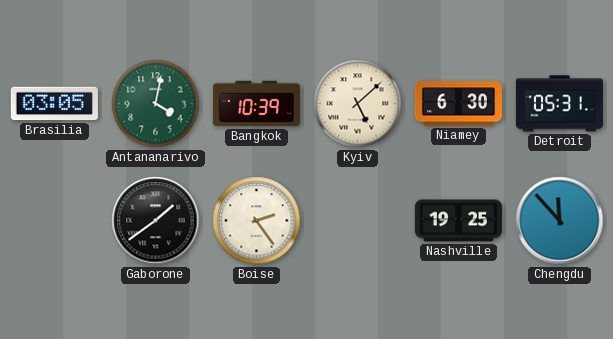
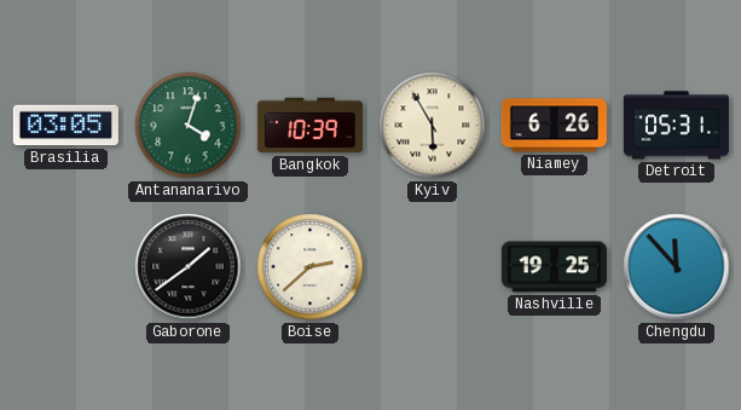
Antananarivo: 4:02 -> 4:03
Kyiv: 5:08 -> 5:55
Niamey: 6:30 -> 6:26
Boise: 2:24 -> 2:38
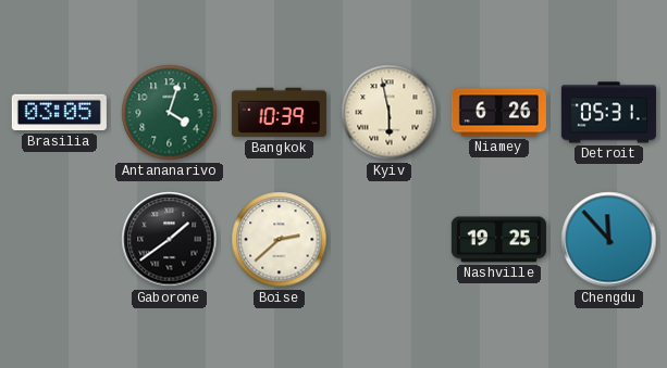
Kyiv: 5:55 -> 5:58
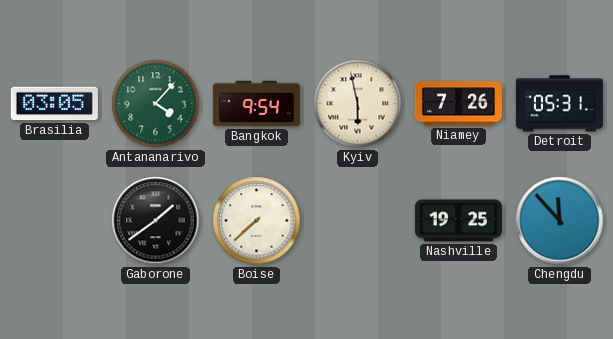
Antananarivo: 4:03 -> 4:07
Bangkok: 10:39 -> 9:54
Niamey: 6:26 -> 7:26
Boise: 2:38 -> 7:38
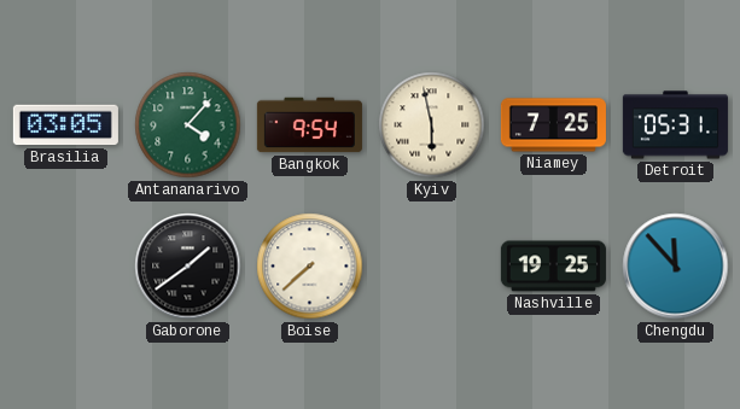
Niamey: 7:26 -> 7:25
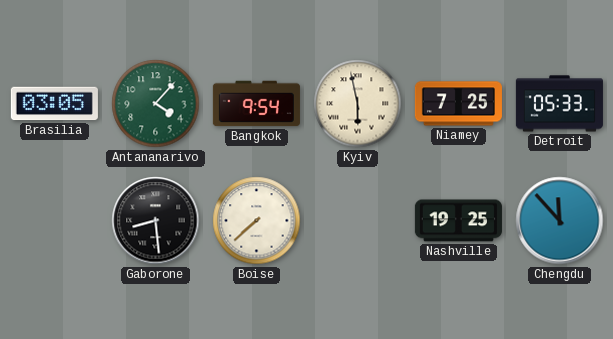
Detroit: 05:31 -> 05:33
Gaborone: 1:39 -> 8:29
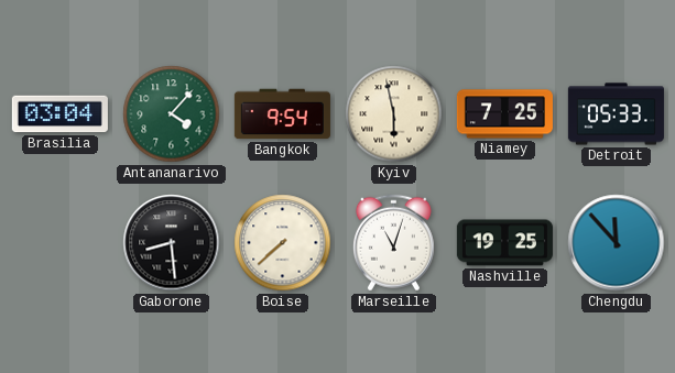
Brasilia: 03:05 -> 03:04
Marseille: none -> 11:03
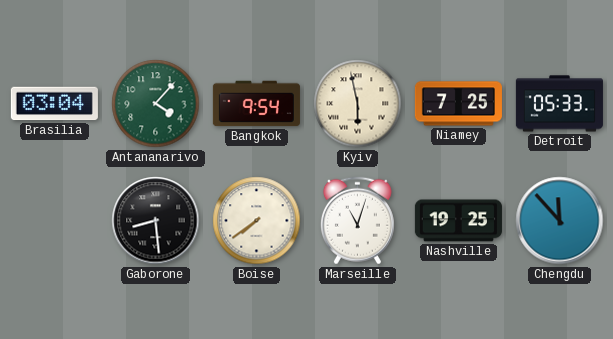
Boise: 7:38 -> 7:39
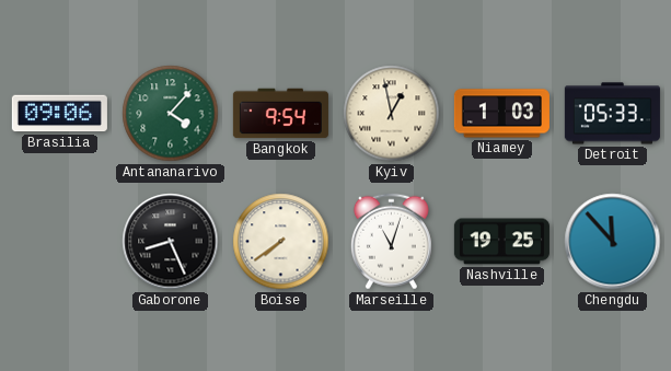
Brasilia: 03:04 -> 09:06
Kyiv: 5:58 -> 12:58
Niamey: 7:25 -> 1:03
Gaborone: 8:29 -> 8:26
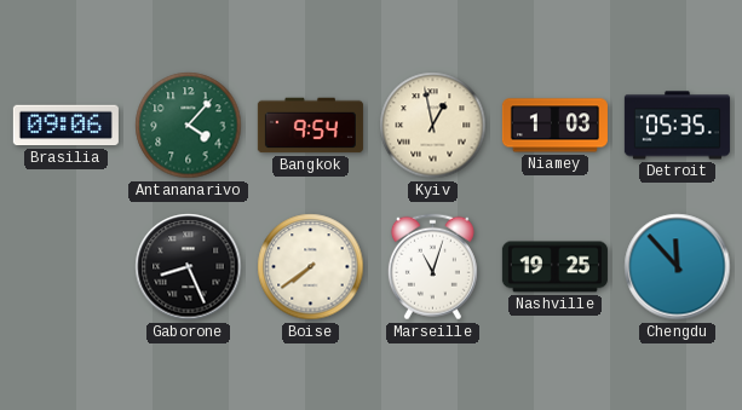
Detroit: 05:33 -> 05:35
